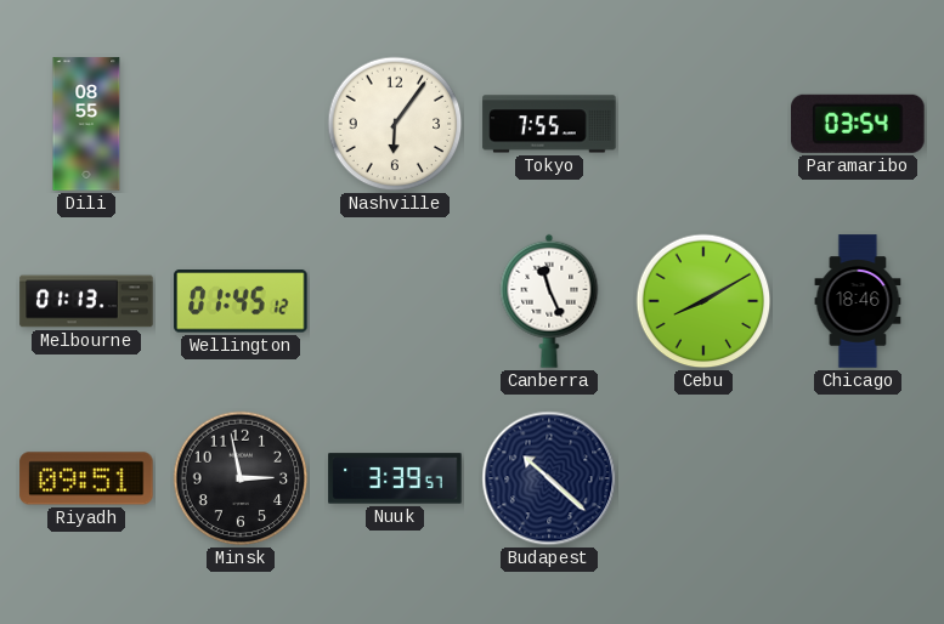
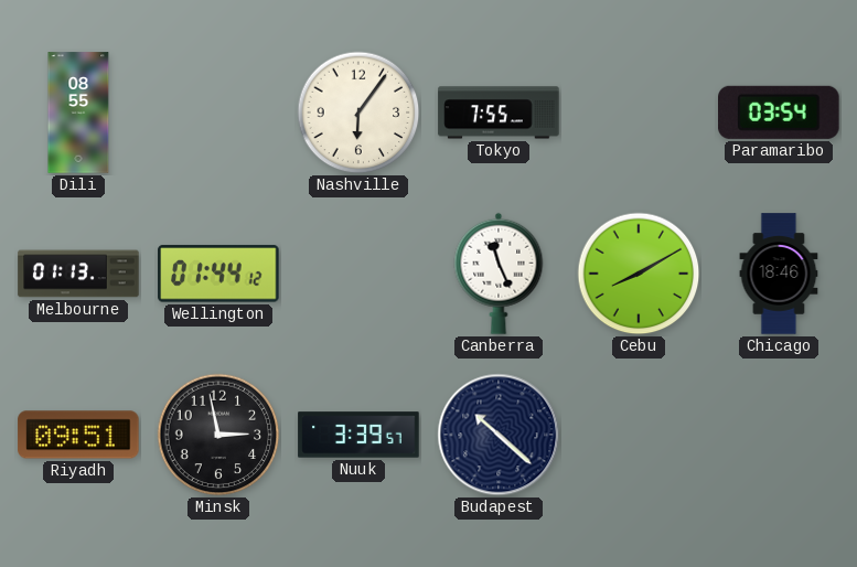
Wellington: 01:45 -> 01:44
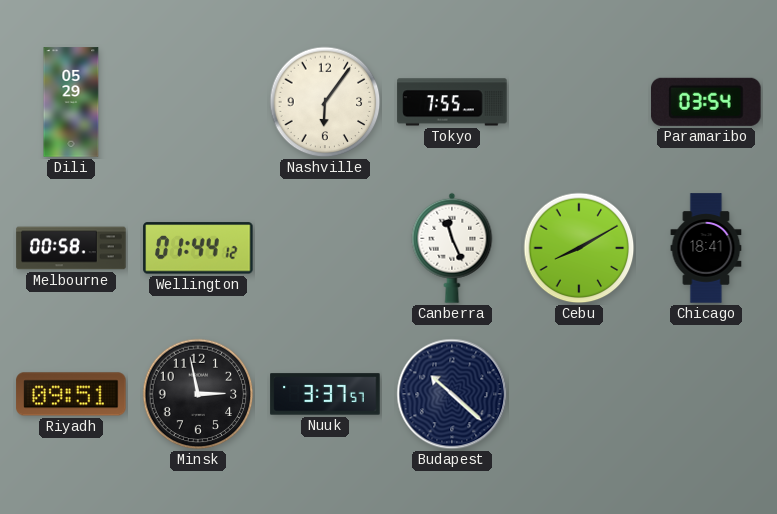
Dili: 08:55 -> 05:29
Melbourne: 01:13 -> 00:58
Chicago: 18:46 -> 18:41
Nuuk: 3:39 -> 3:37
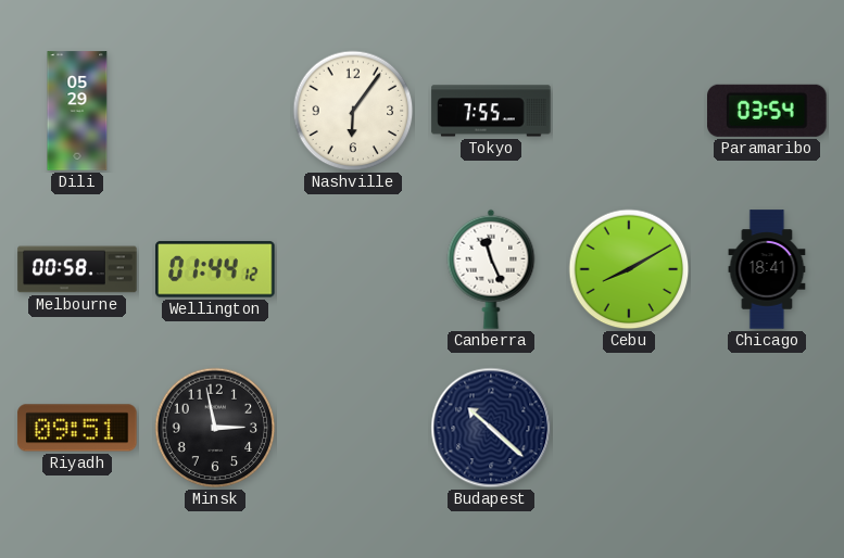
Nuuk: 3:37 -> none
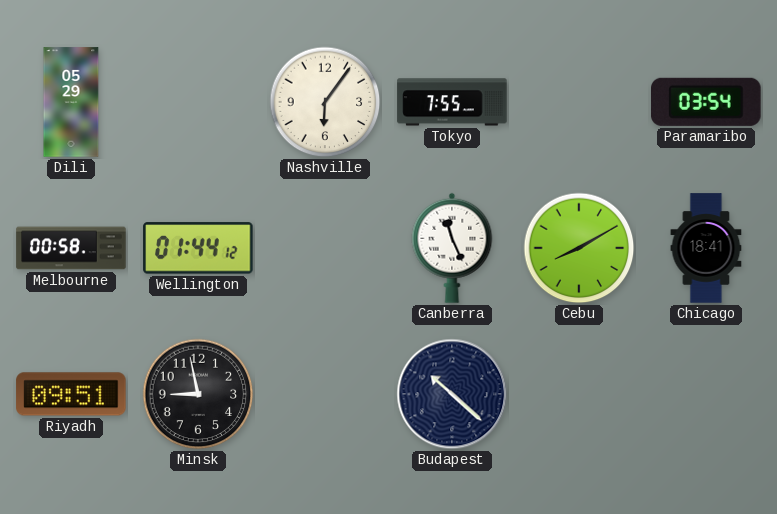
Minsk: 2:58 -> 8:58
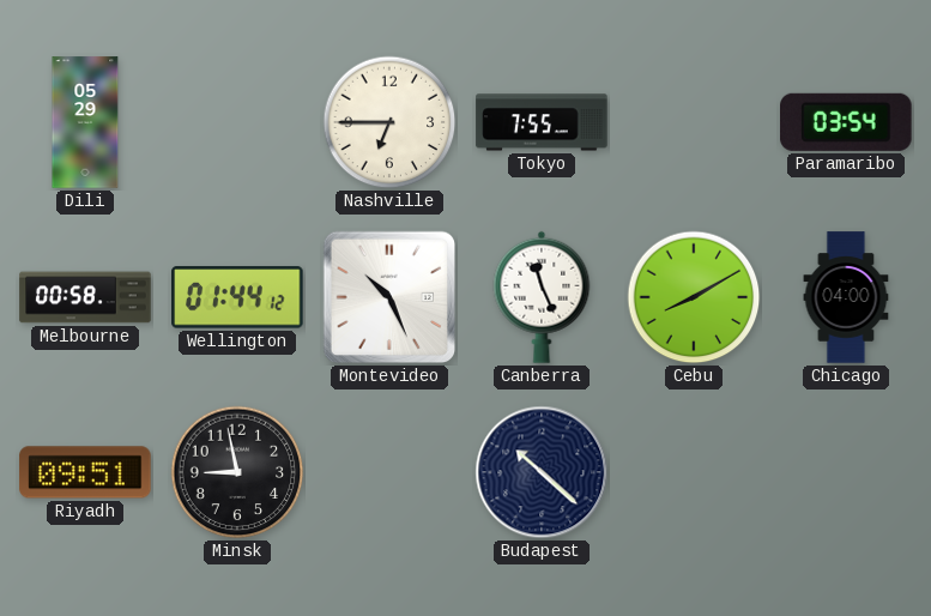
Nashville: 6:06 -> 6:45
Montevideo: none -> 10:26
Chicago: 18:41 -> 04:00
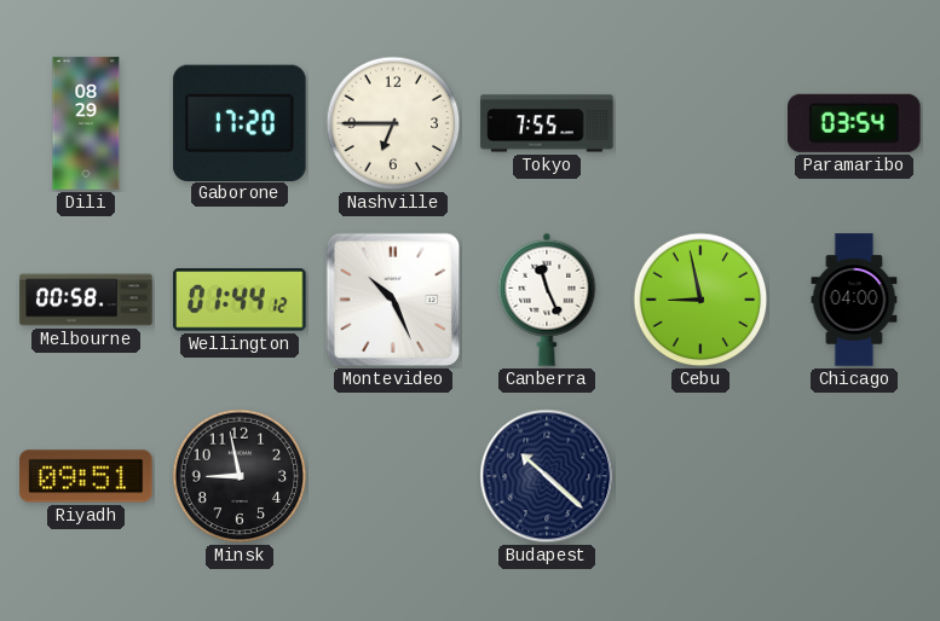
Dili: 05:29 -> 08:29
Gaborone: none -> 17:20
Cebu: 8:10 -> 8:58
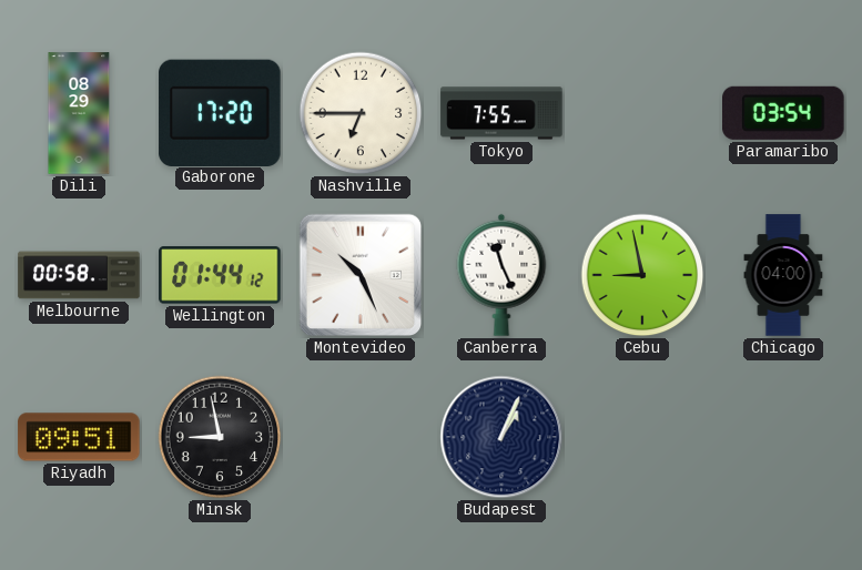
Budapest: 10:22 -> 1:04
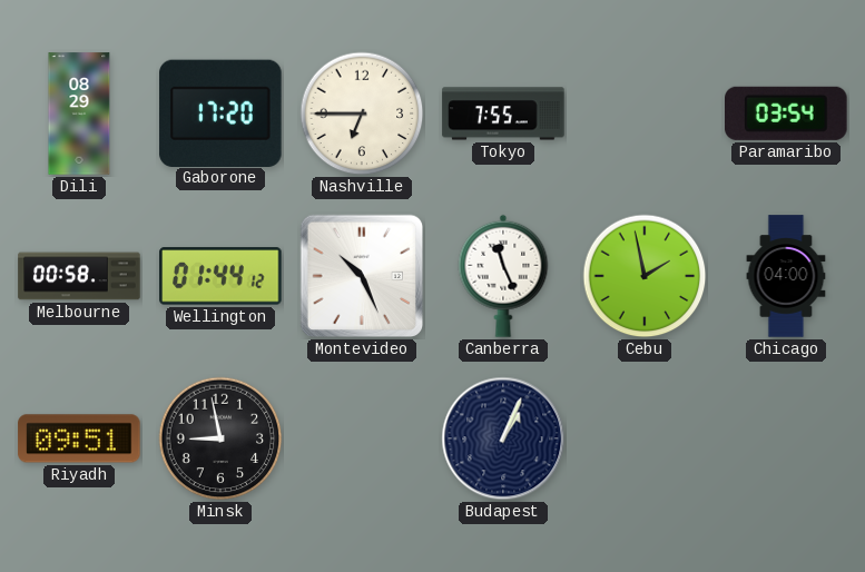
Cebu: 8:58 -> 1:58
